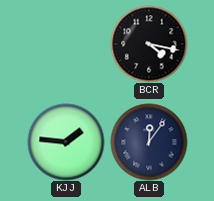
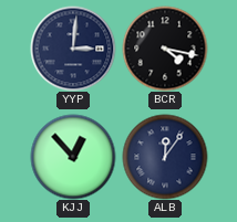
YYP: none -> 3:01
KJJ: 1:46 -> 12:53
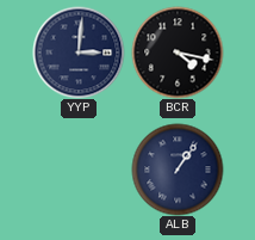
KJJ: 12:53 -> none
ALB: 12:06 -> 1:06
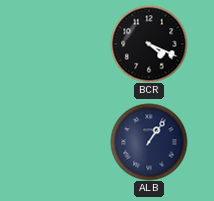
YYP: 3:01 -> none
BCR: 4:17 -> 4:19
